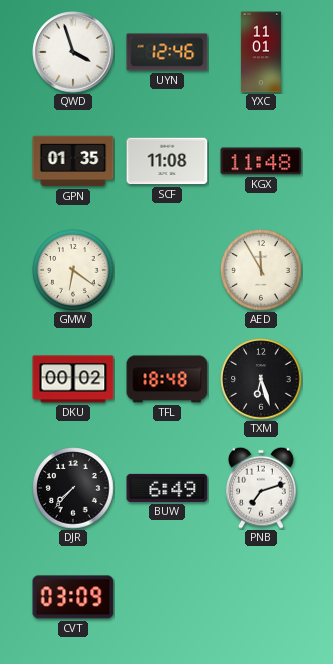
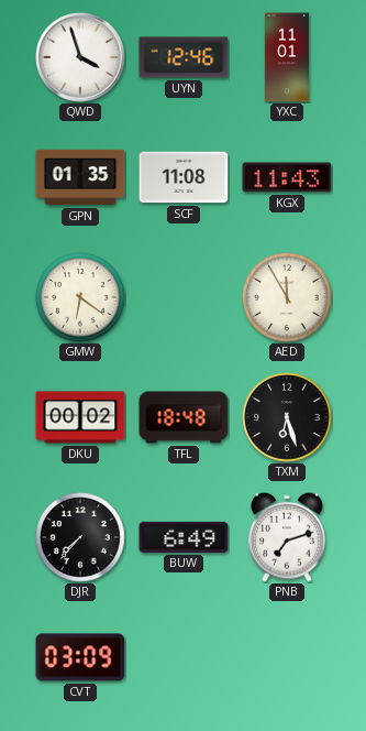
KGX: 11:48 -> 11:43
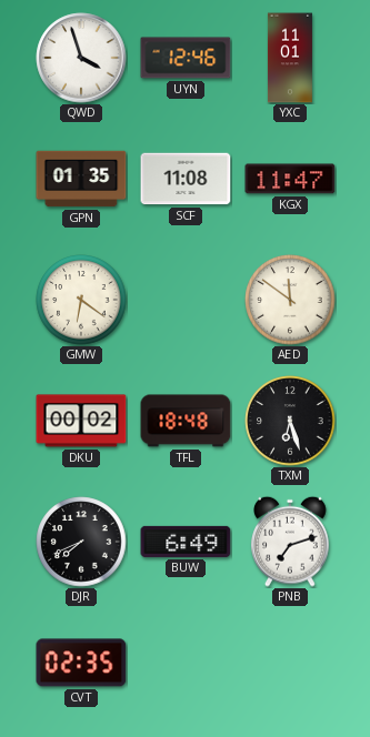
KGX: 11:43 -> 11:47
AED: 11:55 -> 11:51
DJR: 7:37 -> 7:41
CVT: 03:09 -> 02:35
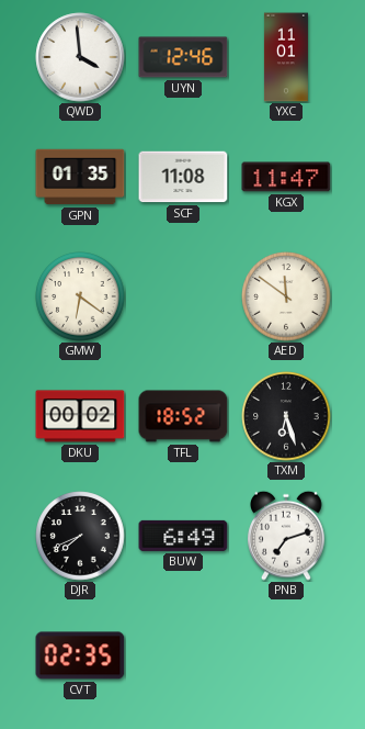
QWD: 3:57 -> 3:59
TFL: 18:48 -> 18:52
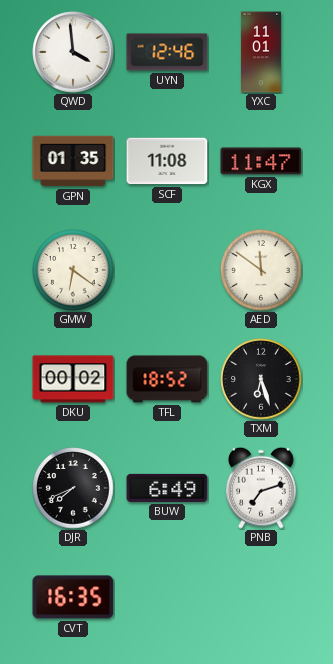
CVT: 02:35 -> 16:35
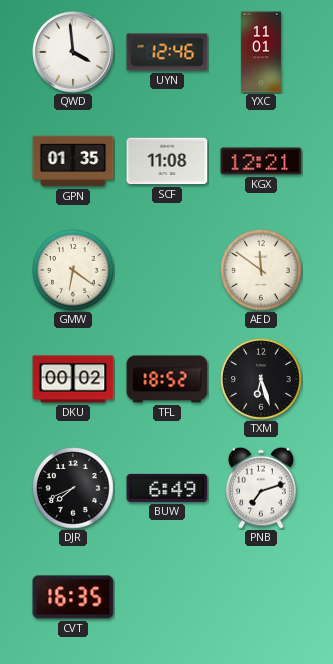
KGX: 11:47 -> 12:21
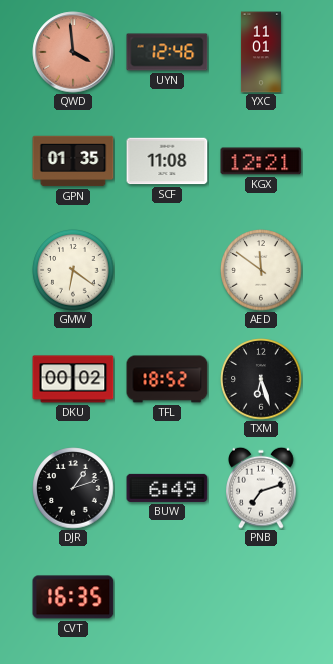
QWD dial: white -> salmon
DJR: 7:41 -> 1:12
